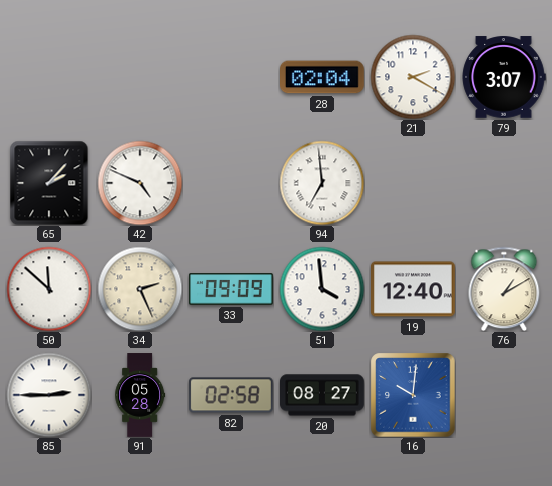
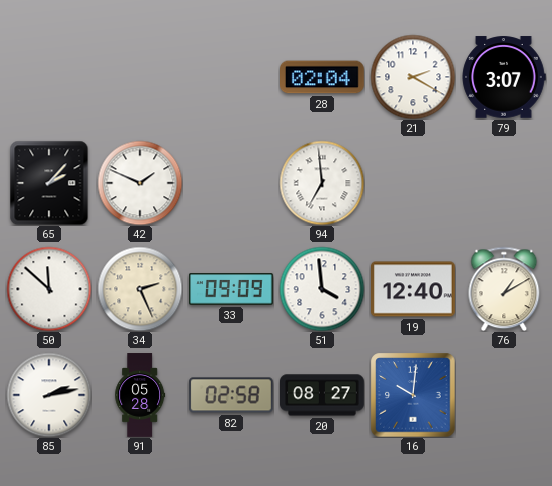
42: 4:49 -> 1:49
85: 2:45 -> 2:13
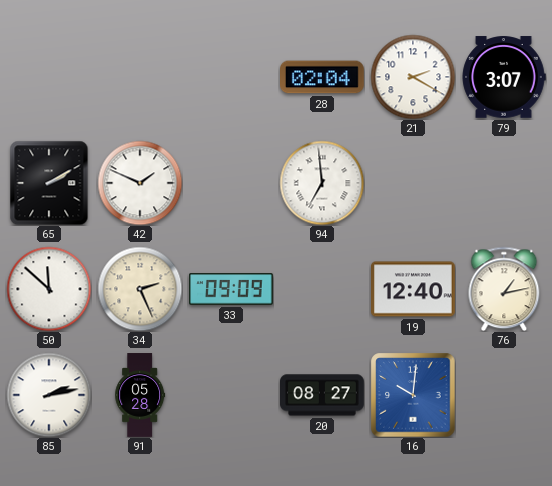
65: 2:07 -> 2:10
51: 3:59 -> none
76: 1:10 -> 1:13
82: 02:58 -> none
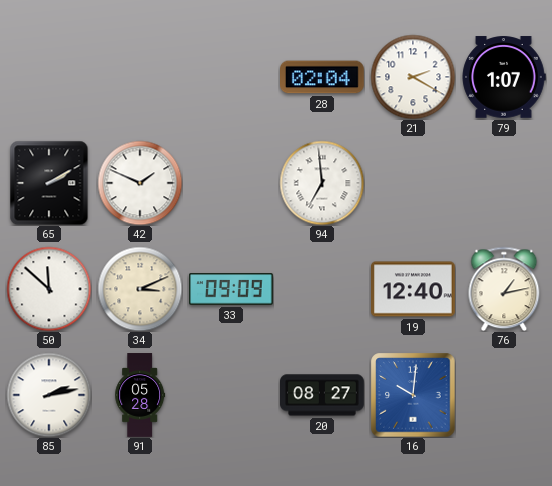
79: 3:07 -> 1:07
34: 2:26 -> 3:11
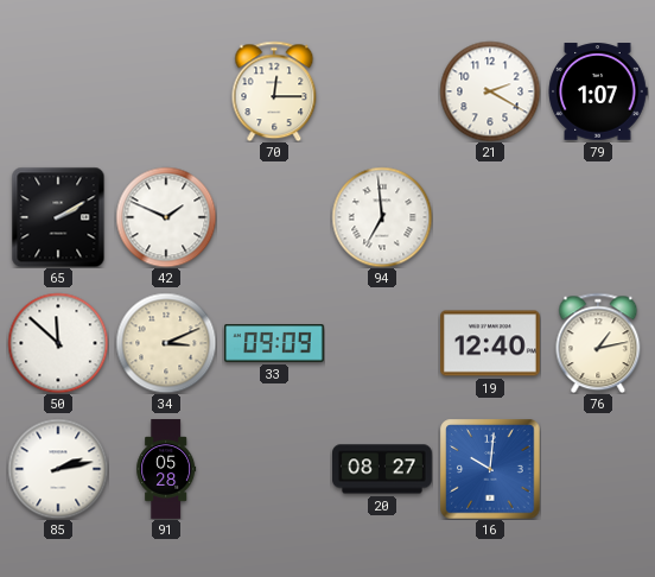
70: none -> 12:15
28: 02:04 -> none
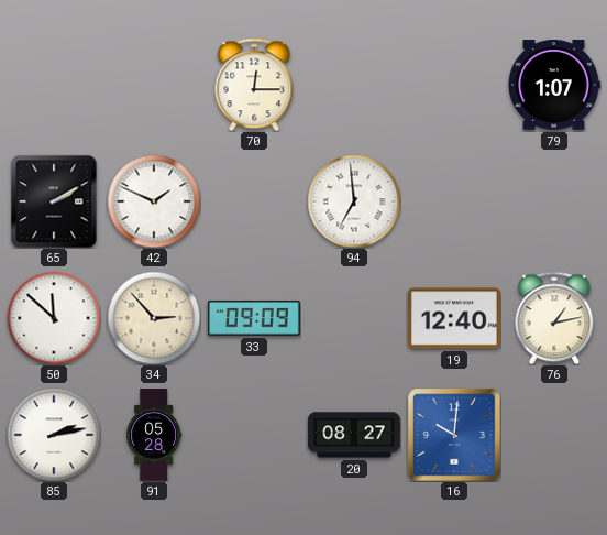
21: 2:20 -> none
34: 3:11 -> 2:53
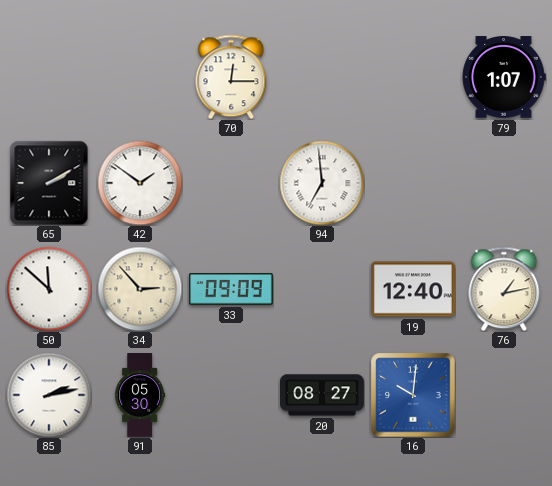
42: 1:49 -> 1:51
91: 05:28 -> 05:30
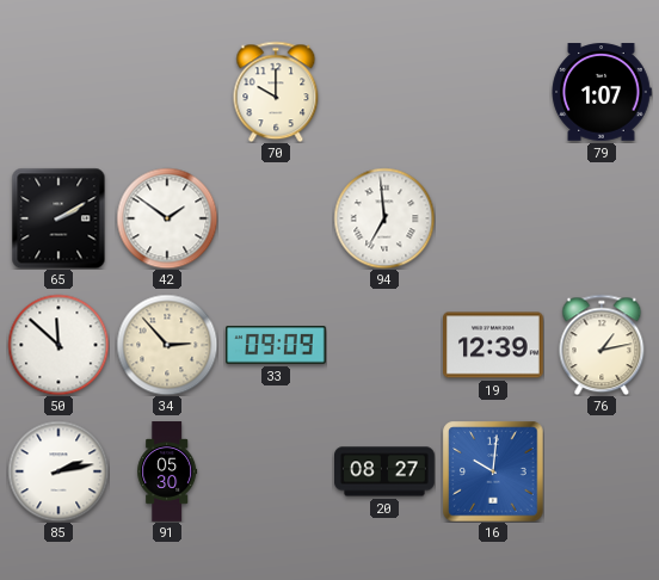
70: 12:15 -> 10:00
19: 12:40 -> 12:39
